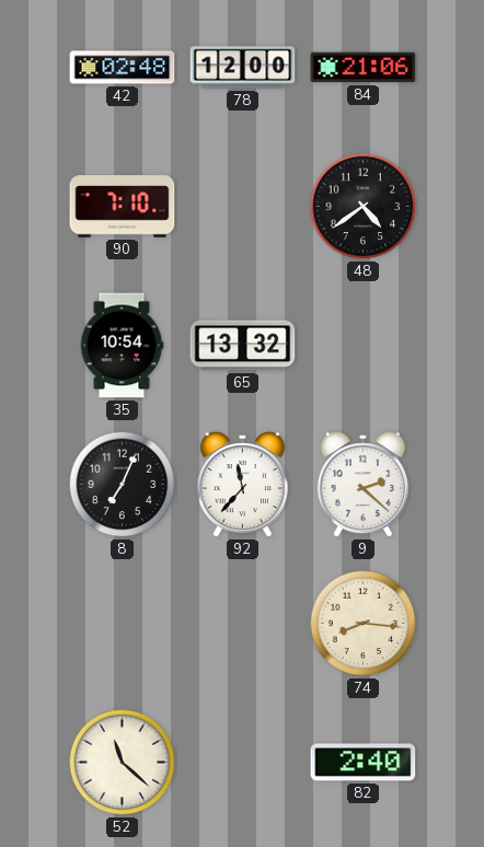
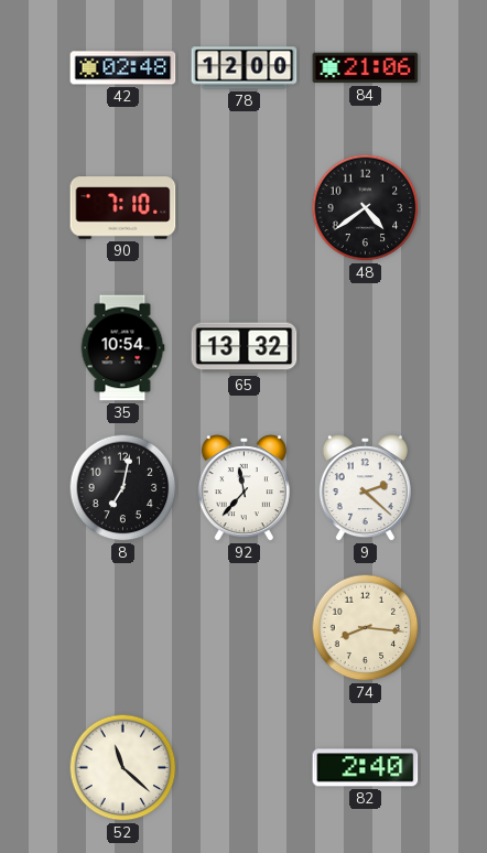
8: 7:04 -> 7:02
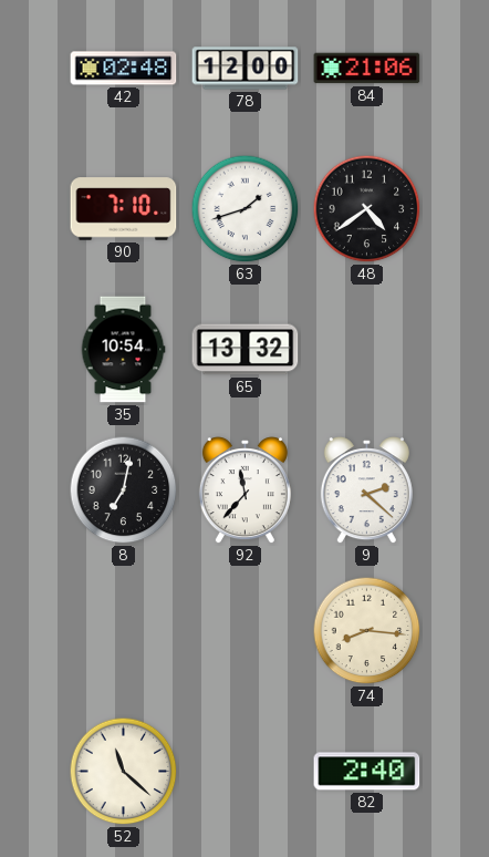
63: none -> 1:42
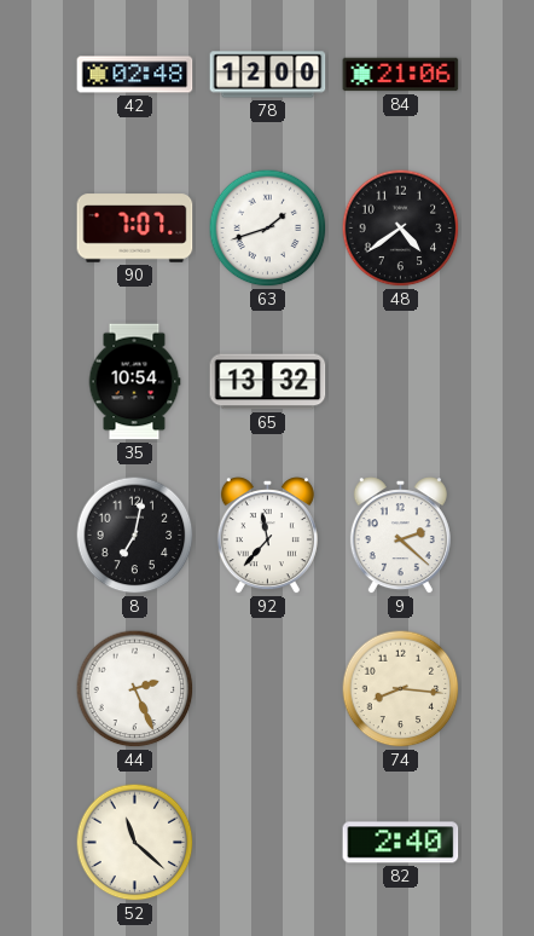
90: 7:10 -> 7:07
44: none -> 2:26
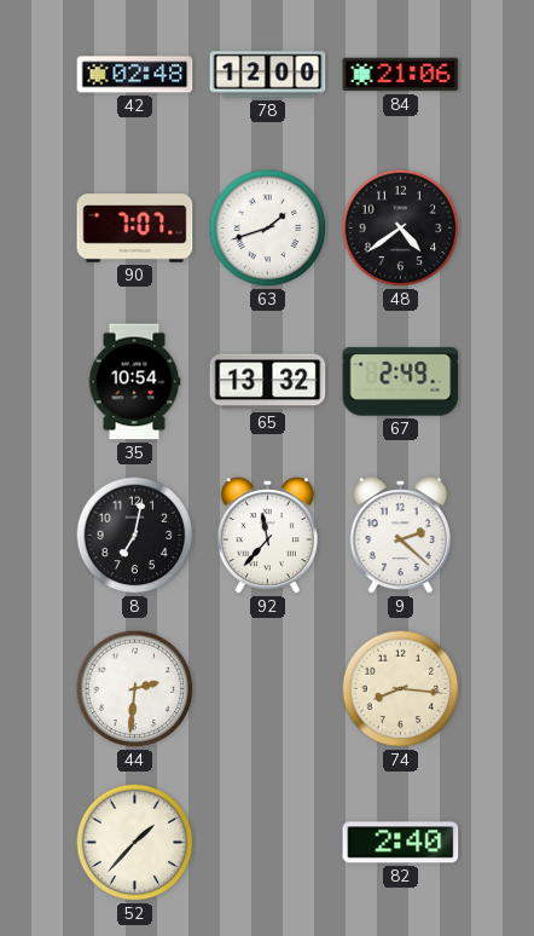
67: none -> 2:49
44: 2:26 -> 2:31
52: 11:22 -> 1:37
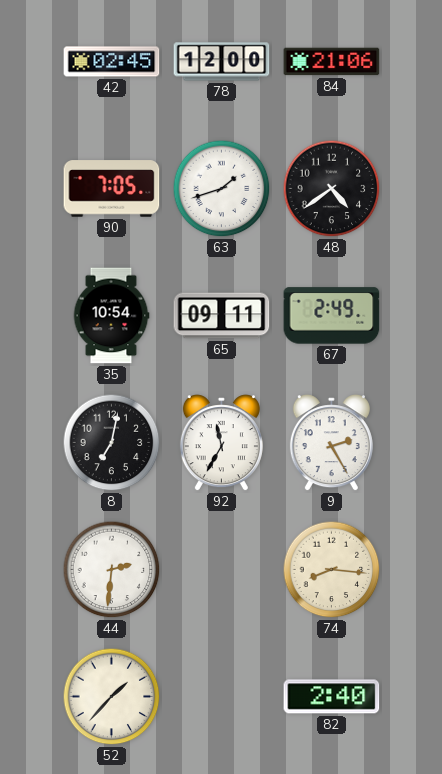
42: 02:48 -> 02:45
90: 7:07 -> 7:05
65: 13:32 -> 09:11
92: 11:37 -> 11:35
9: 2:22 -> 2:25
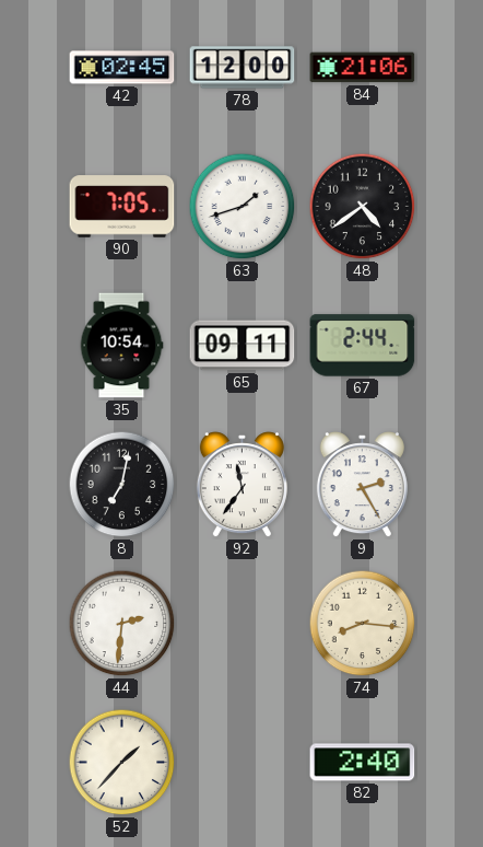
67: 2:49 -> 2:44
92: 11:35 -> 11:36
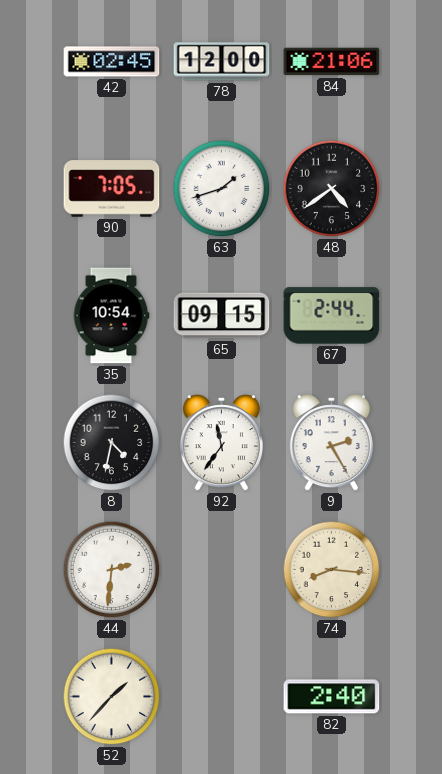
65: 09:11 -> 09:15
8: 7:02 -> 4:32
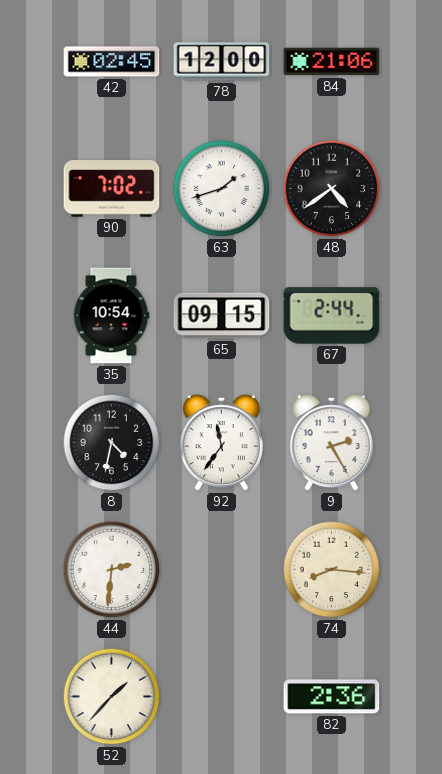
90: 7:05 -> 7:02
82: 2:40 -> 2:36
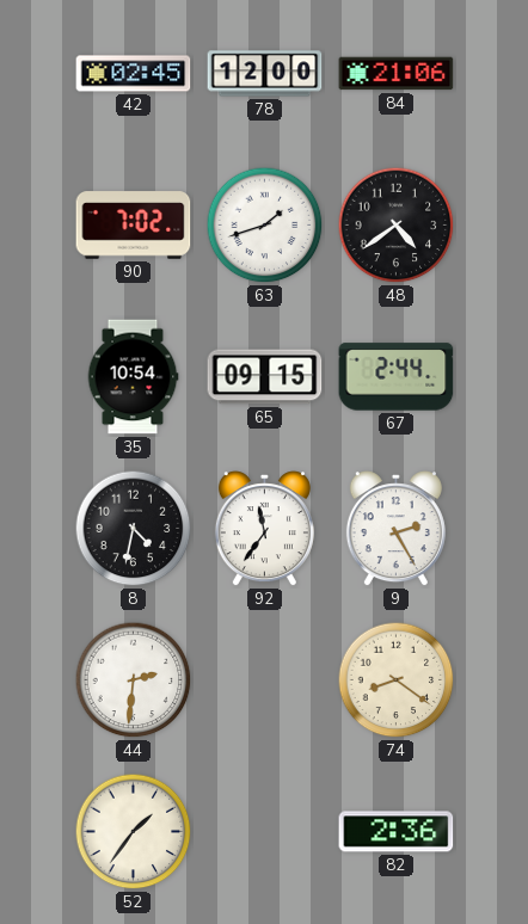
74: 8:16 -> 8:21
52: 1:37 -> 1:36
